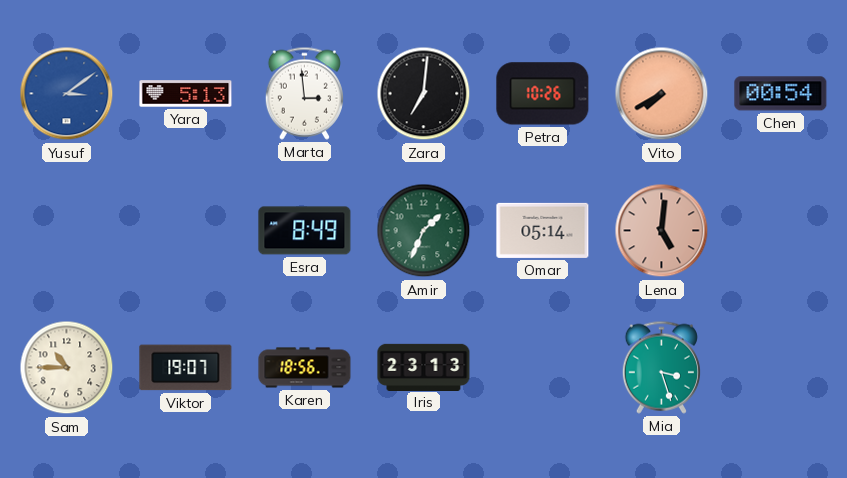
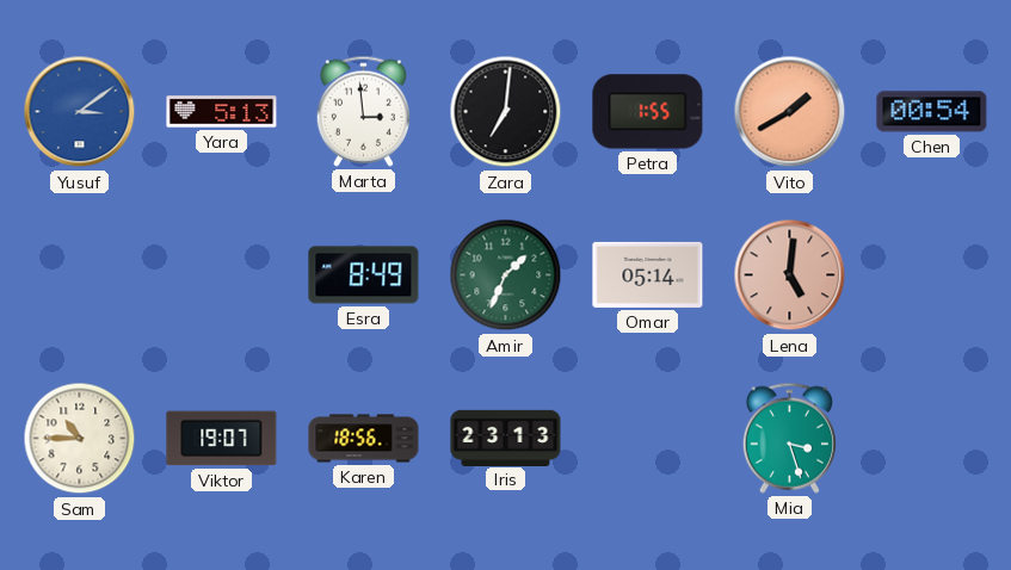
Petra: 10:26 -> 1:55
Vito: 7:40 -> 1:40
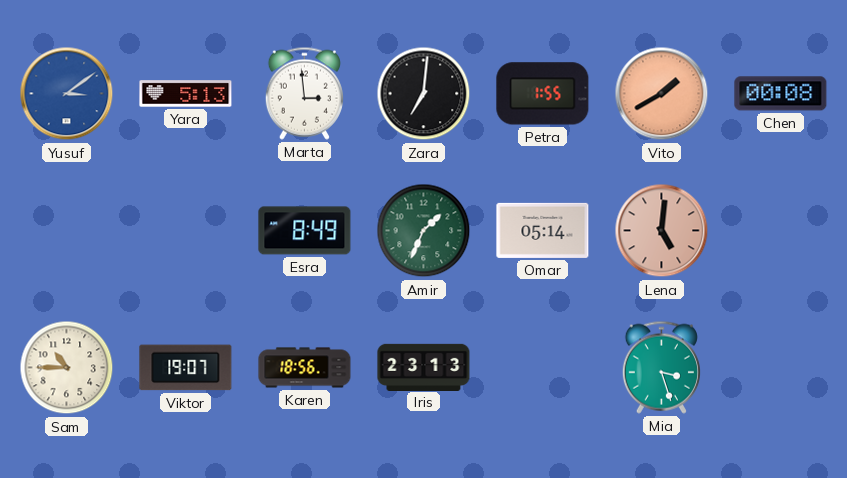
Chen: 00:54 -> 00:08
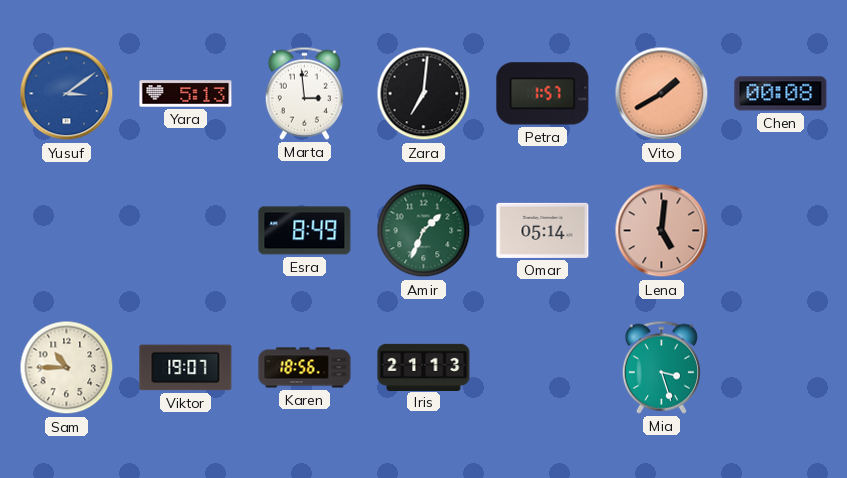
Petra: 1:55 -> 1:57
Iris: 23:13 -> 21:13
